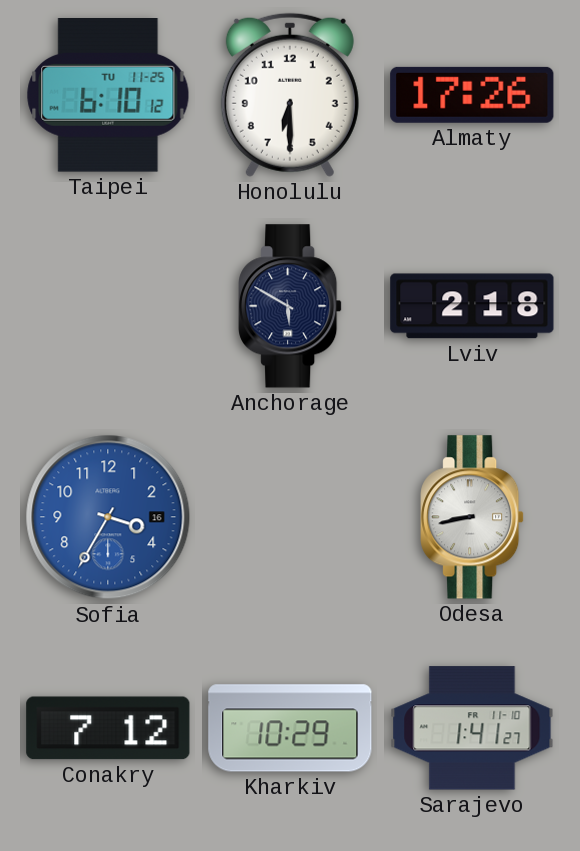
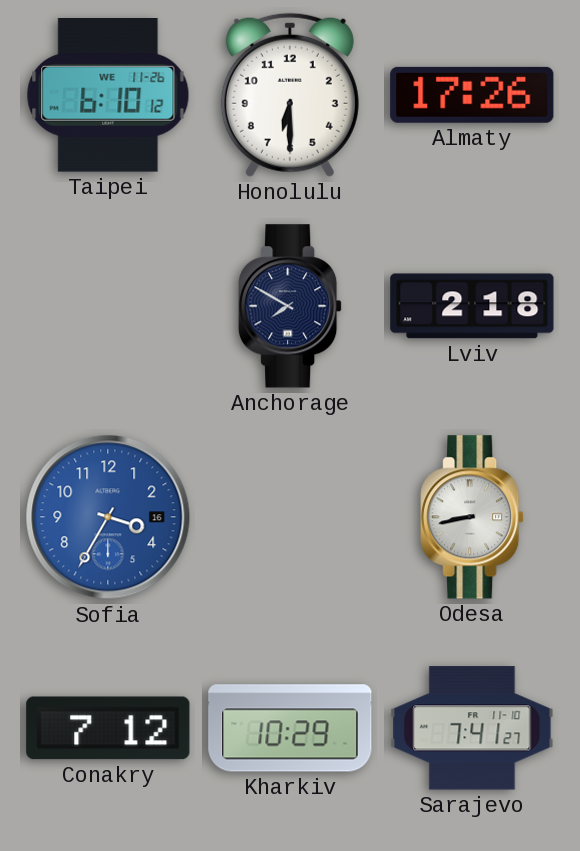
Taipei date: TU 11-25 -> WE 11-26
Anchorage: 5:50 -> 7:50
Sarajevo: 1:41 -> 7:41
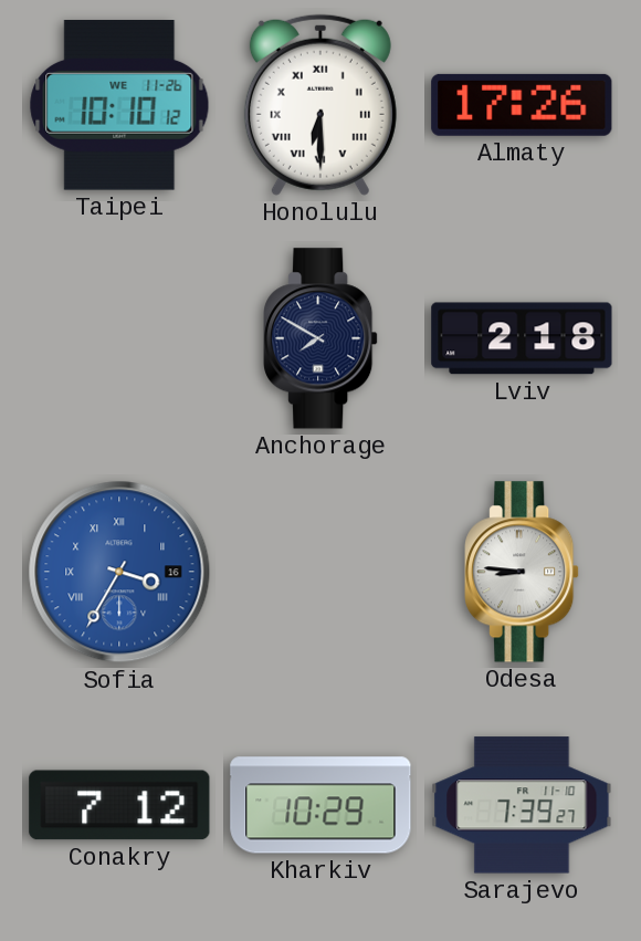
Taipei: 6:10 -> 10:10
Honolulu numerals: Arabic -> Roman
Sofia numerals: Arabic -> Roman
Odesa: 8:43 -> 8:46
Sarajevo: 7:41 -> 7:39
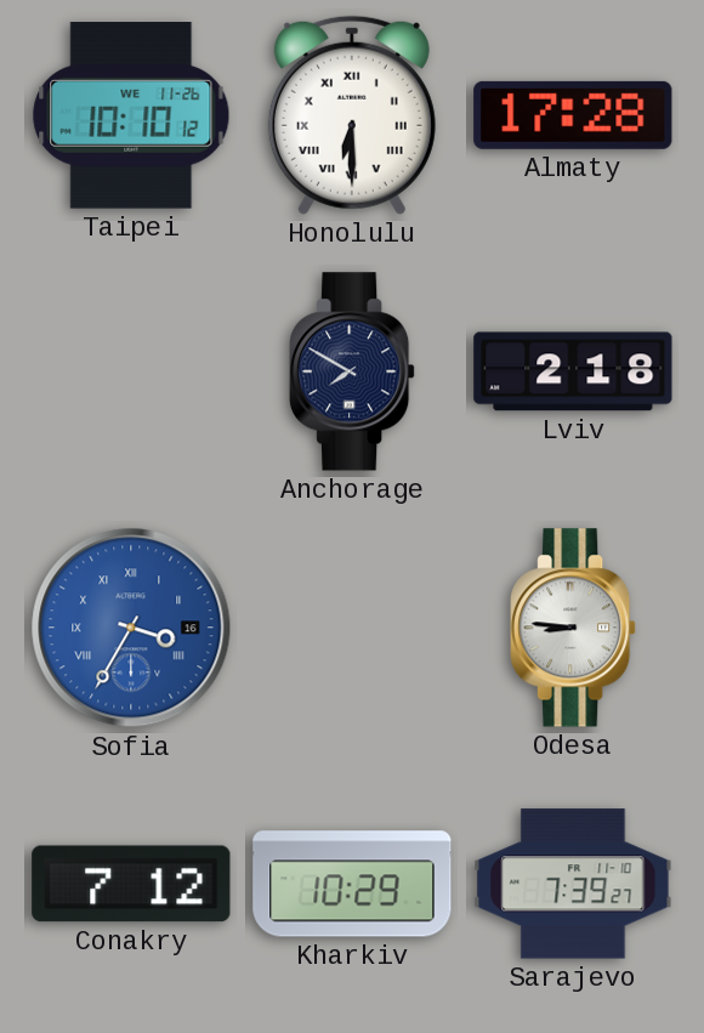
Almaty: 17:26 -> 17:28
